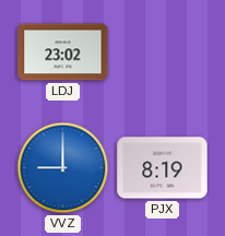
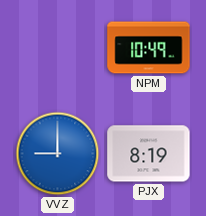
LDJ: 23:02 -> none
NPM: none -> 10:49
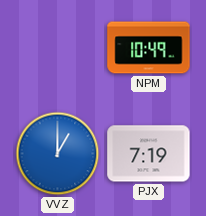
VVZ: 9:00 -> 1:00
PJX: 8:19 -> 7:19
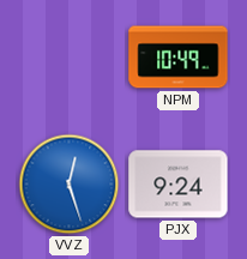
VVZ: 1:00 -> 12:27
PJX: 7:19 -> 9:24
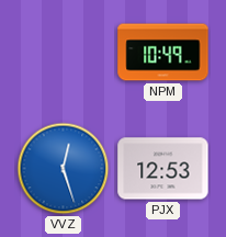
PJX: 9:24 -> 12:53
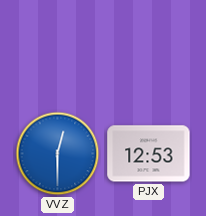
NPM: 10:49 -> none
VVZ: 12:27 -> 12:30
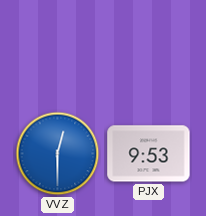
PJX: 12:53 -> 9:53
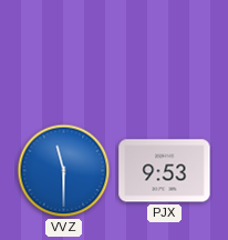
VVZ: 12:30 -> 11:30
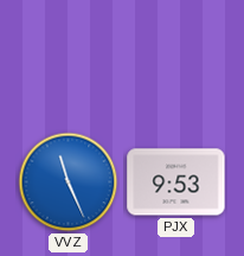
VVZ: 11:30 -> 11:26
